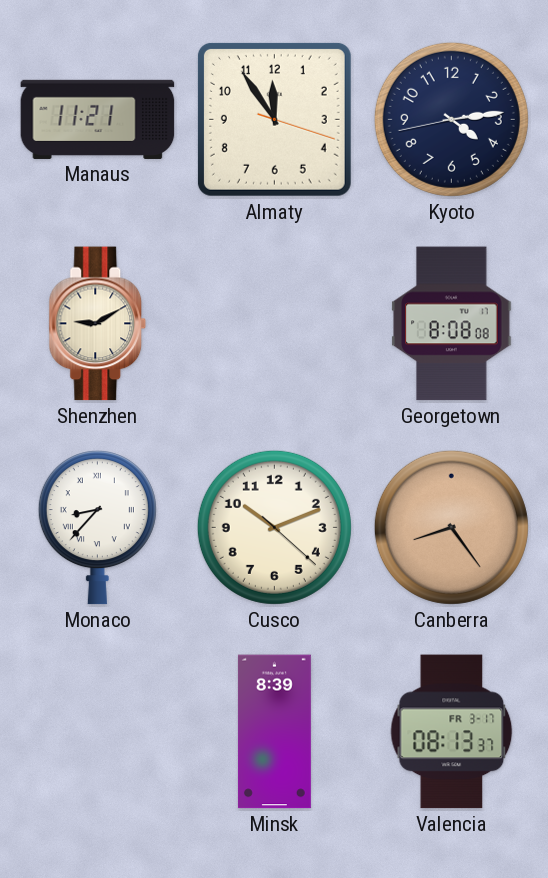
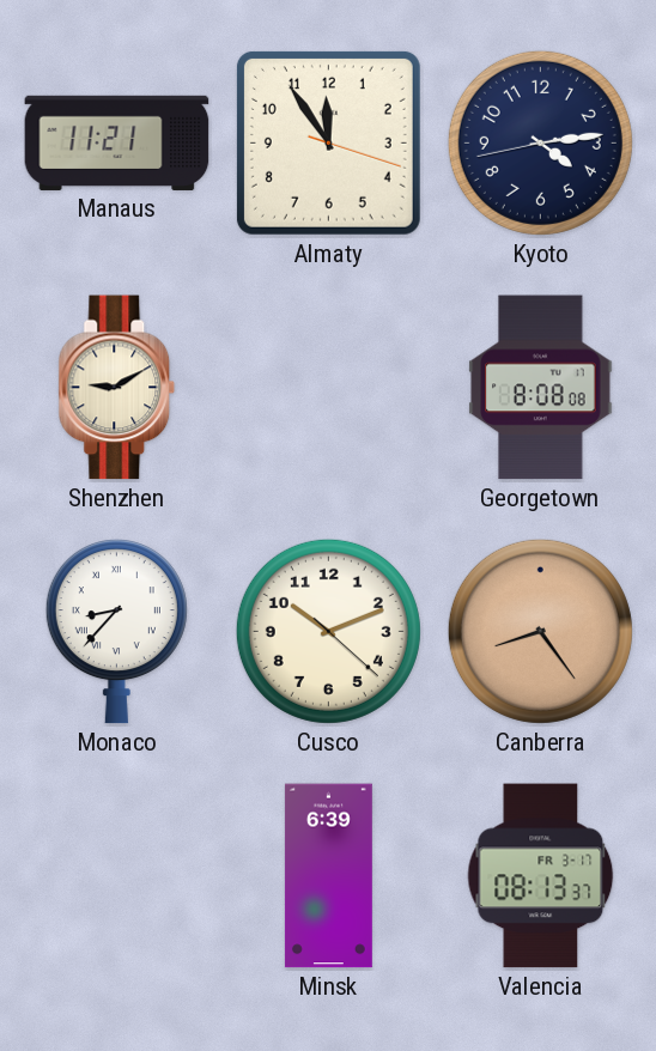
Minsk: 8:39 -> 6:39
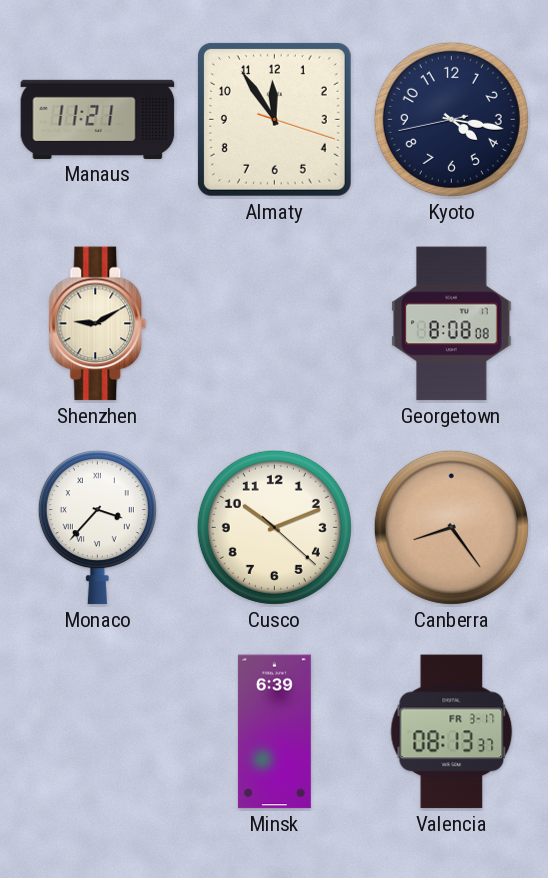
Kyoto: 4:13 -> 4:16
Monaco: 8:37 -> 3:37
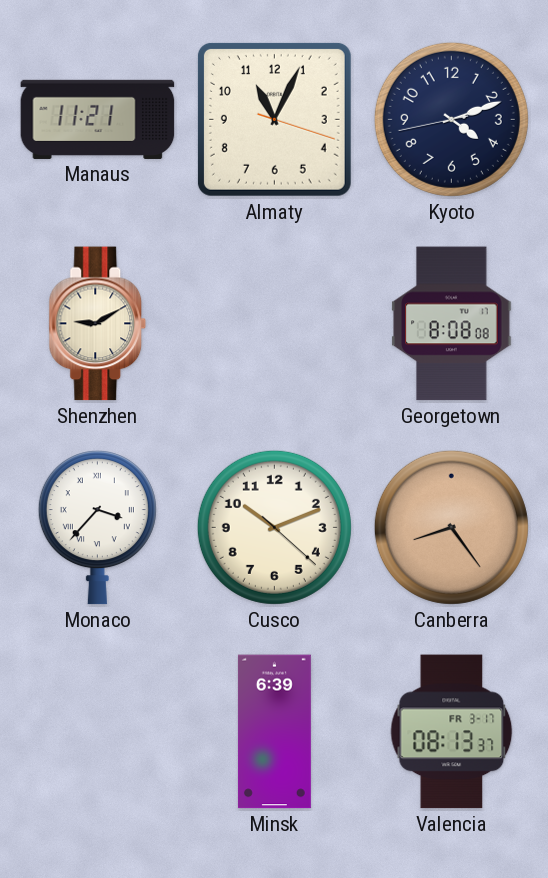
Almaty: 11:54 -> 11:04
Kyoto: 4:16 -> 4:11
